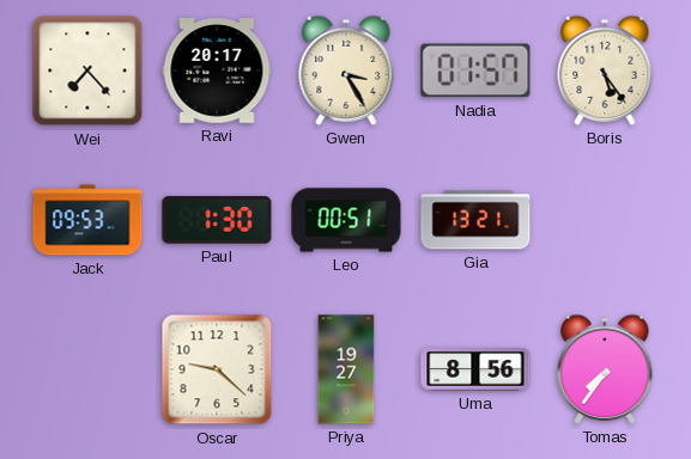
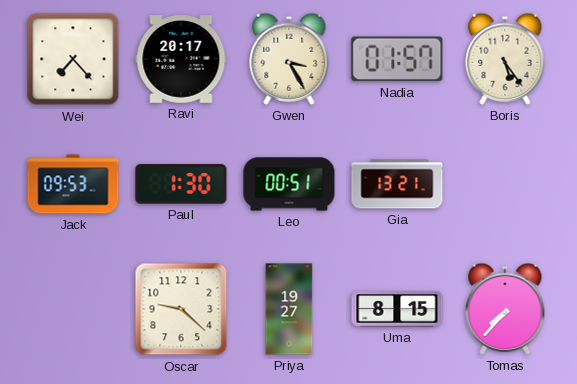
Uma: 8:56 -> 8:15
Tomas: 7:36 -> 7:37
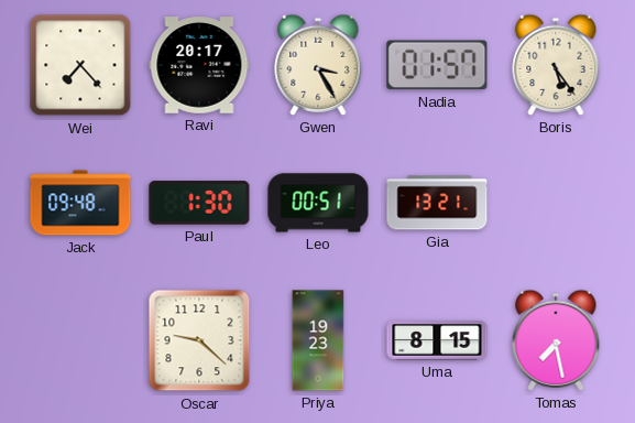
Jack: 09:53 -> 09:48
Priya: 19:27 -> 19:23
Tomas: 7:37 -> 7:28
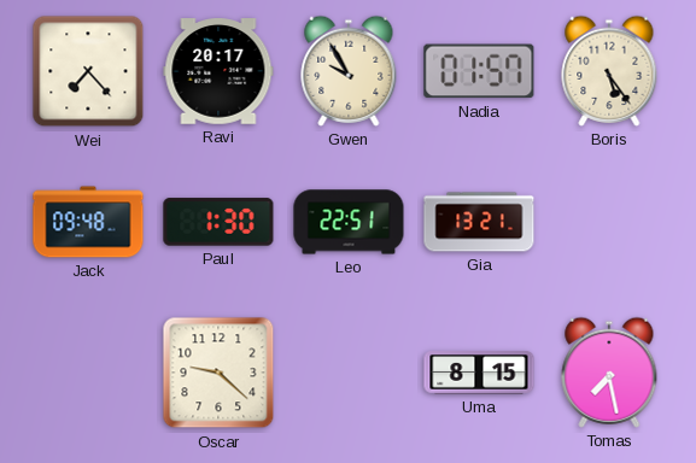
Gwen: 3:25 -> 9:55
Leo: 00:51 -> 22:51
Priya: 19:23 -> none
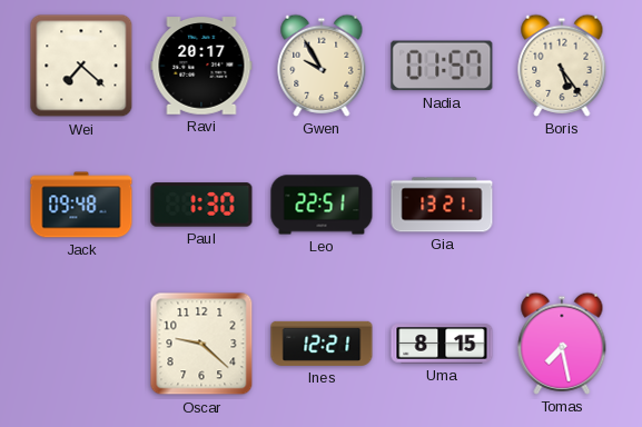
Wei: 7:23 -> 7:22
Ines: none -> 12:21
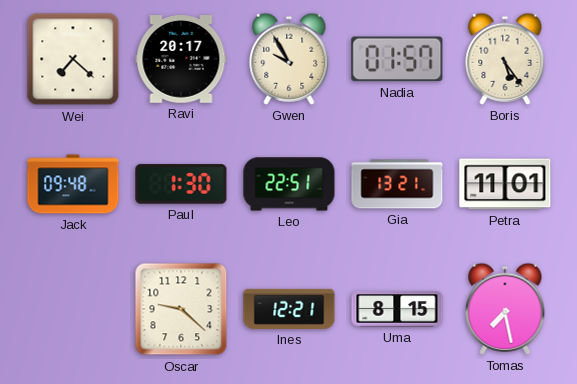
Petra: none -> 11:01
